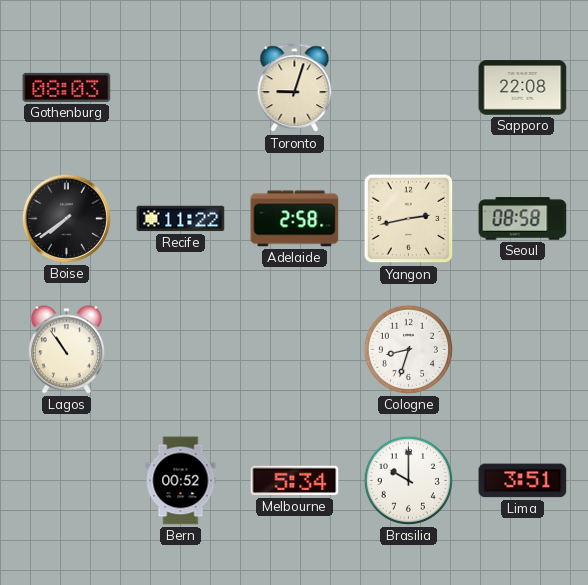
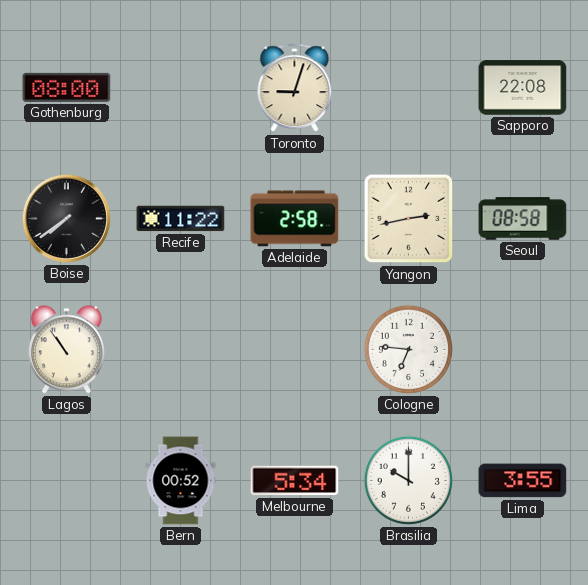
Gothenburg: 08:03 -> 08:00
Cologne: 8:33 -> 6:46
Lima: 3:51 -> 3:55
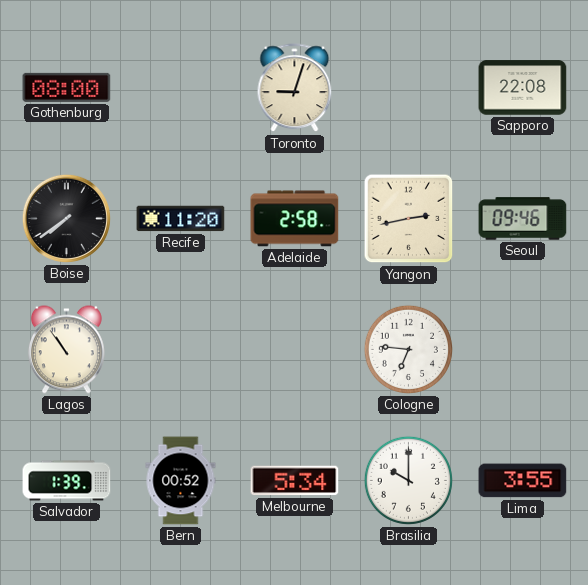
Recife: 11:22 -> 11:20
Seoul: 08:58 -> 09:46
Salvador: none -> 1:39
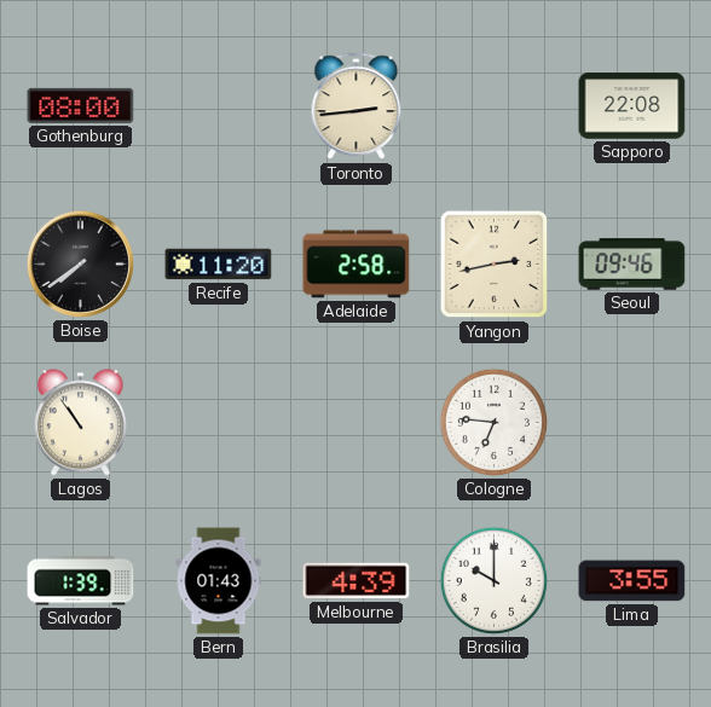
Toronto: 9:03 -> 2:44
Bern: 00:52 -> 01:43
Melbourne: 5:34 -> 4:39
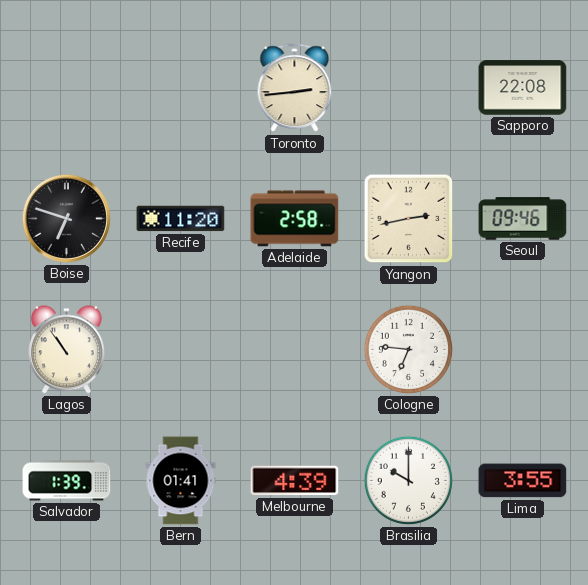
Gothenburg: 08:00 -> none
Boise: 7:39 -> 6:48
Bern: 01:43 -> 01:41
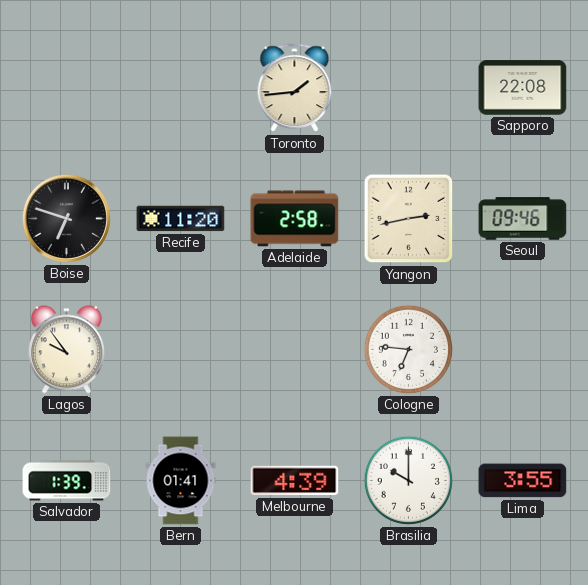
Toronto: 2:44 -> 1:44
Lagos: 10:54 -> 9:54
